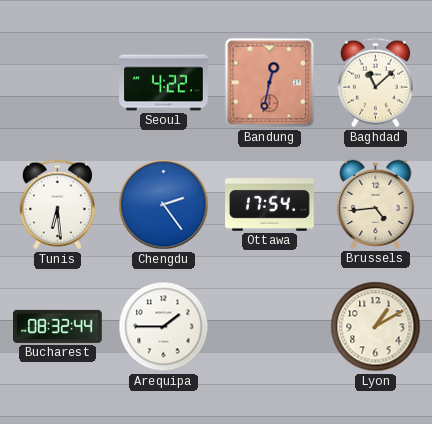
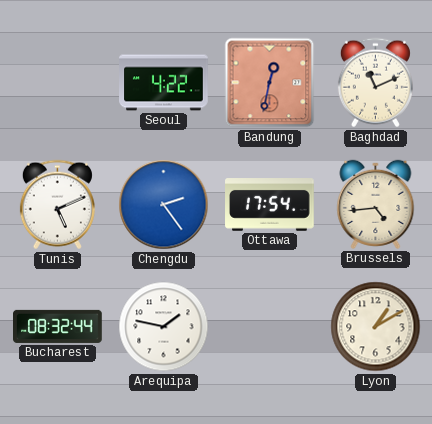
Baghdad: 11:08 -> 11:11
Tunis: 6:29 -> 5:11
Arequipa: 1:45 -> 1:47
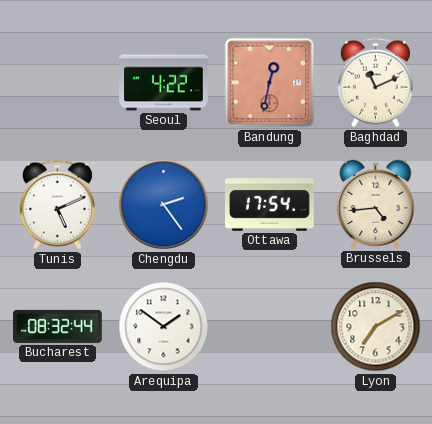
Arequipa: 1:47 -> 1:51
Lyon: 1:10 -> 7:10
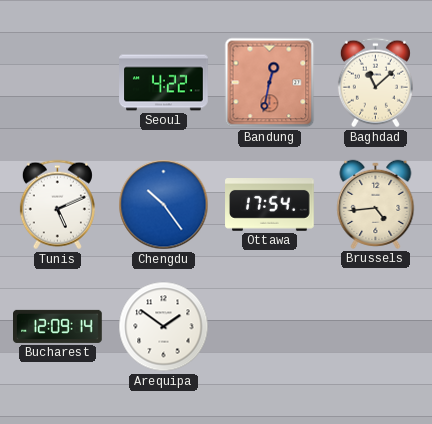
Baghdad: 11:11 -> 11:08
Chengdu: 2:24 -> 10:24
Bucharest: 08:32 -> 12:09
Lyon: 7:10 -> none
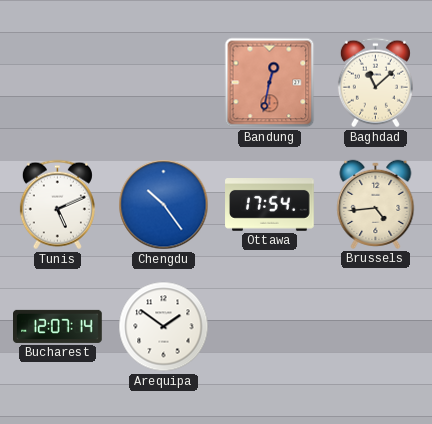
Seoul: 4:22 -> none
Bucharest: 12:09 -> 12:07
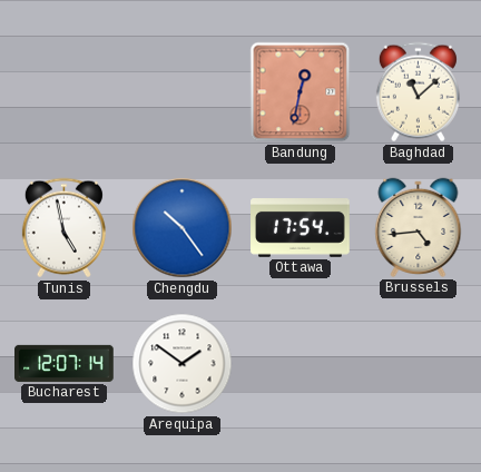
Tunis: 5:11 -> 4:58
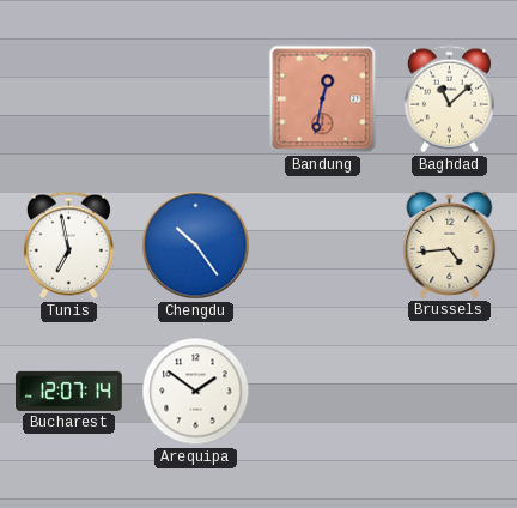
Tunis: 4:58 -> 6:58
Ottawa: 17:54 -> none
